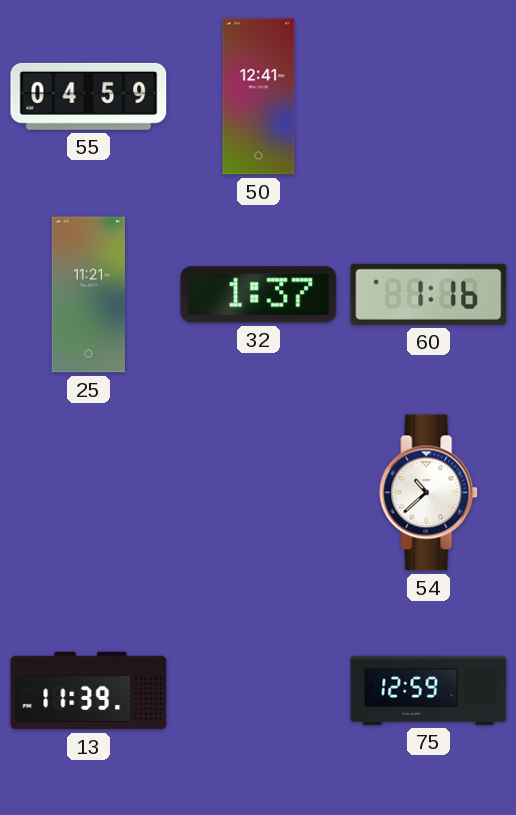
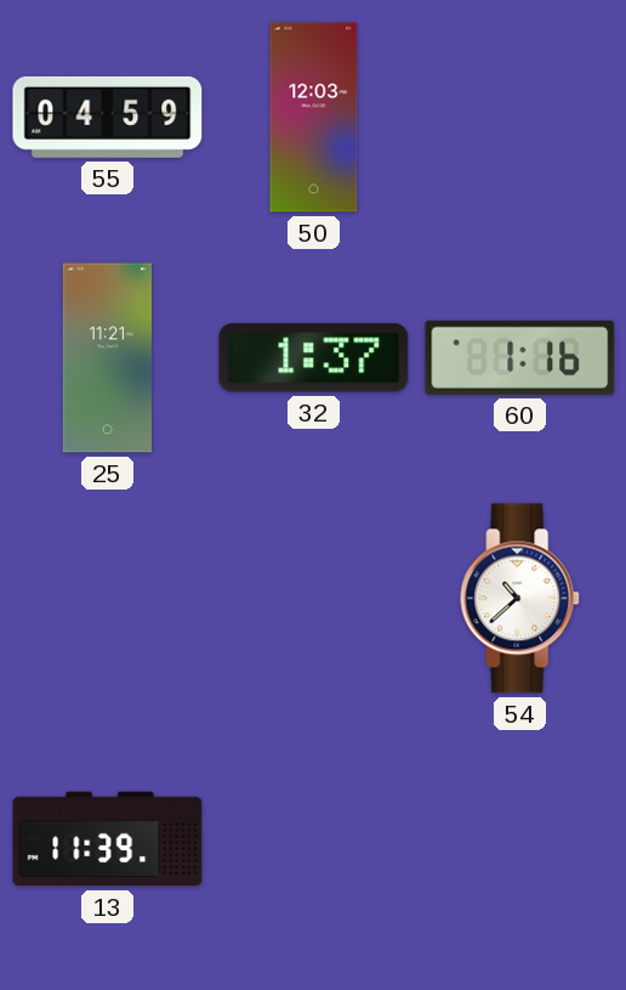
50: 12:41 -> 12:03
75: 12:59 -> none
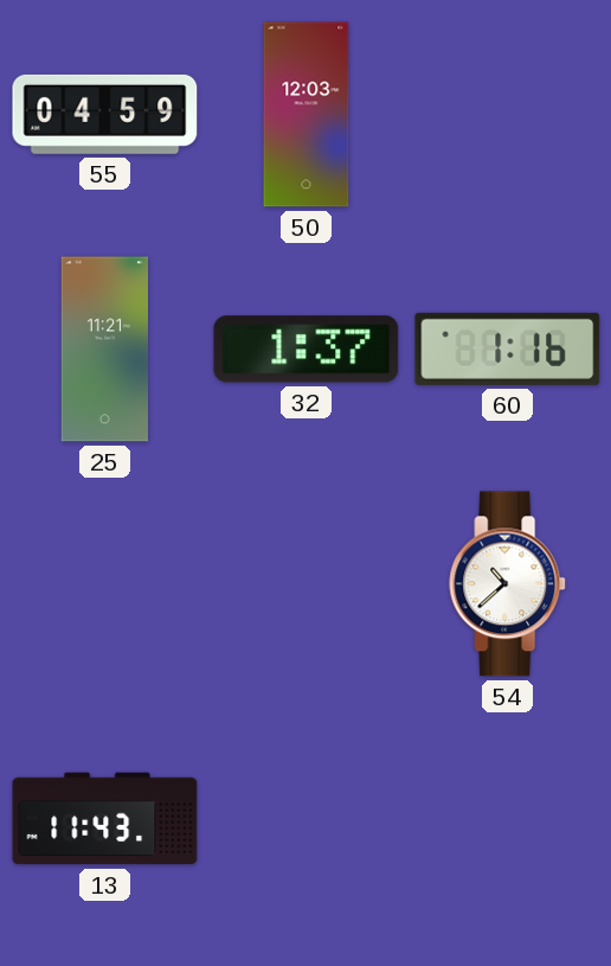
13: 11:39 -> 11:43
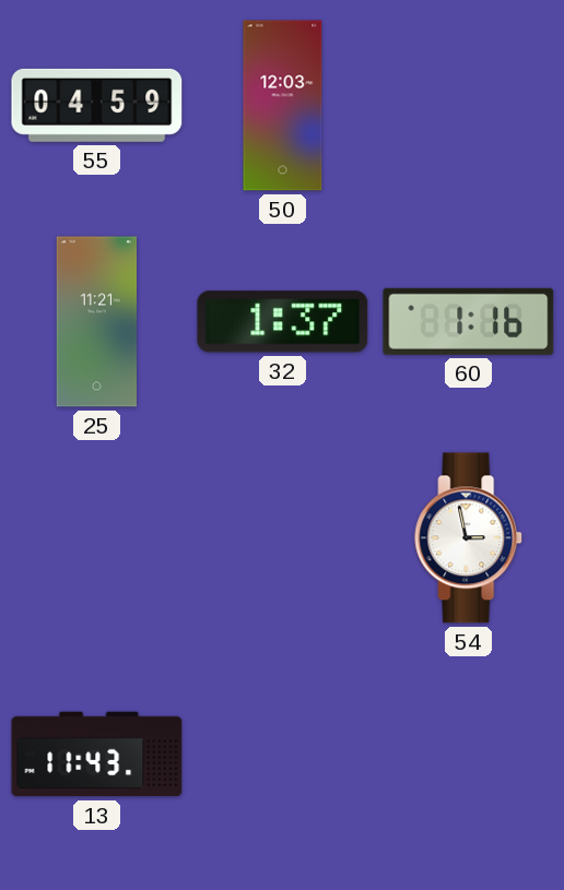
54: 10:38 -> 2:58
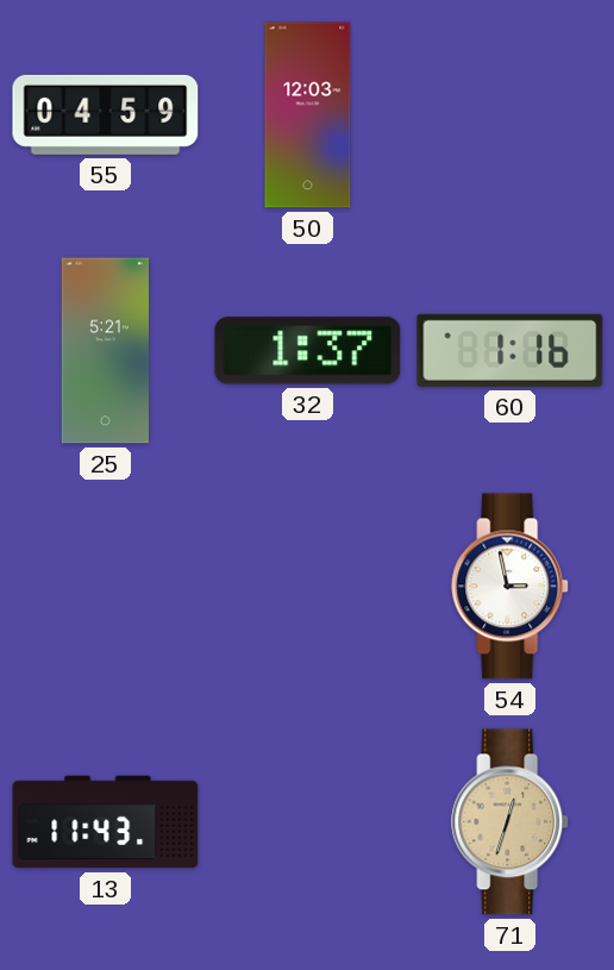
25: 11:21 -> 5:21
71: none -> 12:33
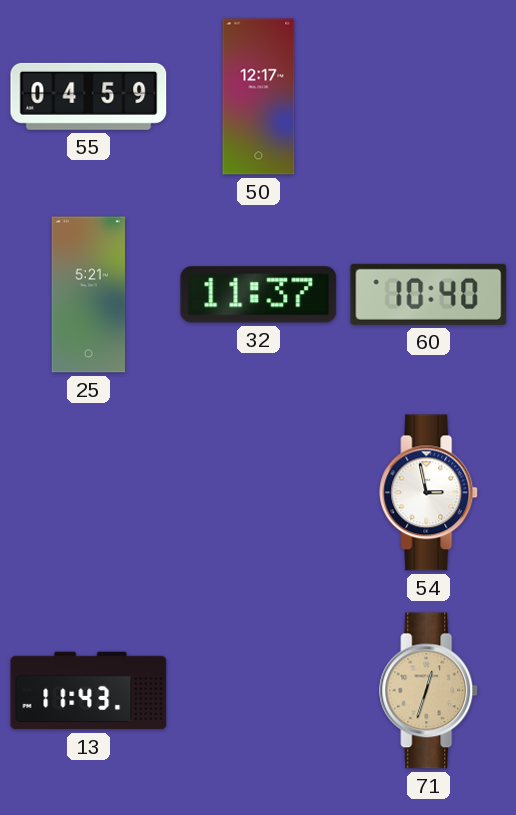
50: 12:03 -> 12:17
32: 1:37 -> 11:37
60: 1:16 -> 10:40
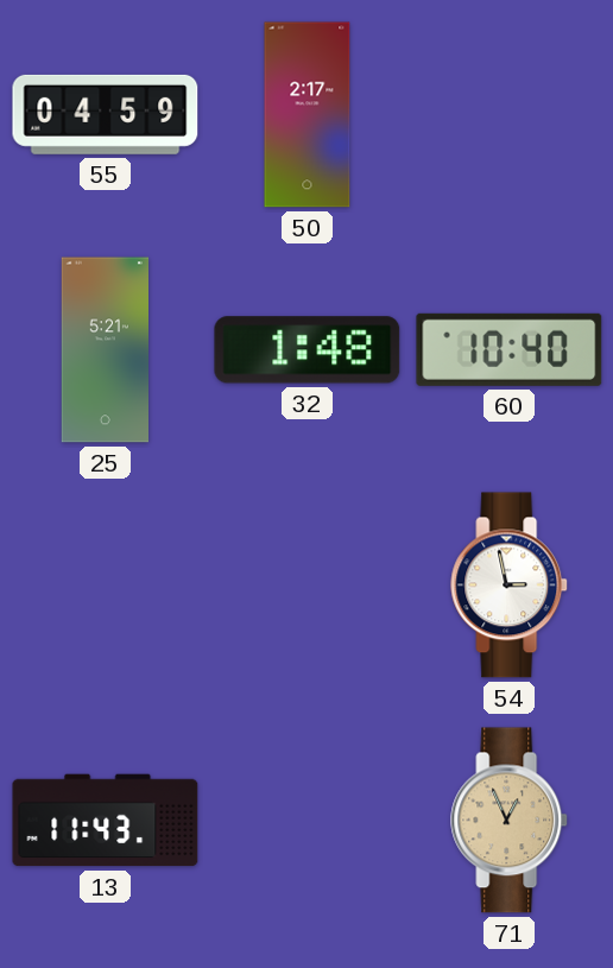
50: 12:17 -> 2:17
32: 11:37 -> 1:48
71: 12:33 -> 12:56
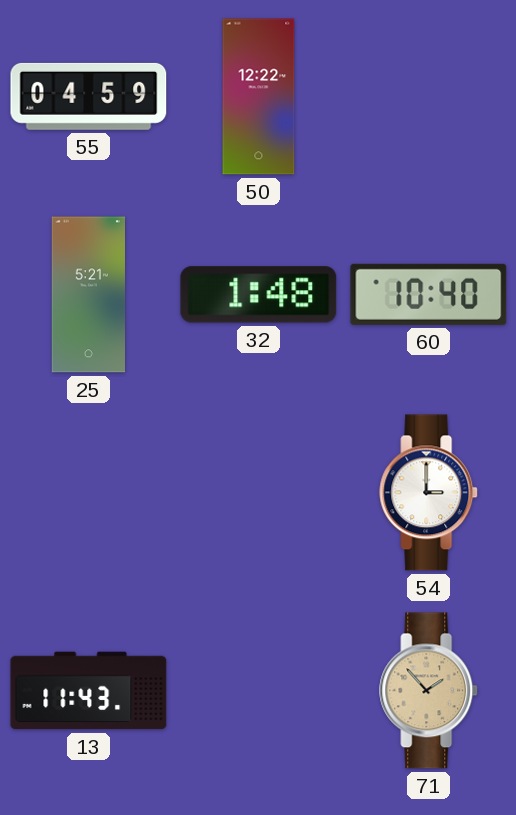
50: 2:17 -> 12:22
54: 2:58 -> 3:00
71: 12:56 -> 1:53
